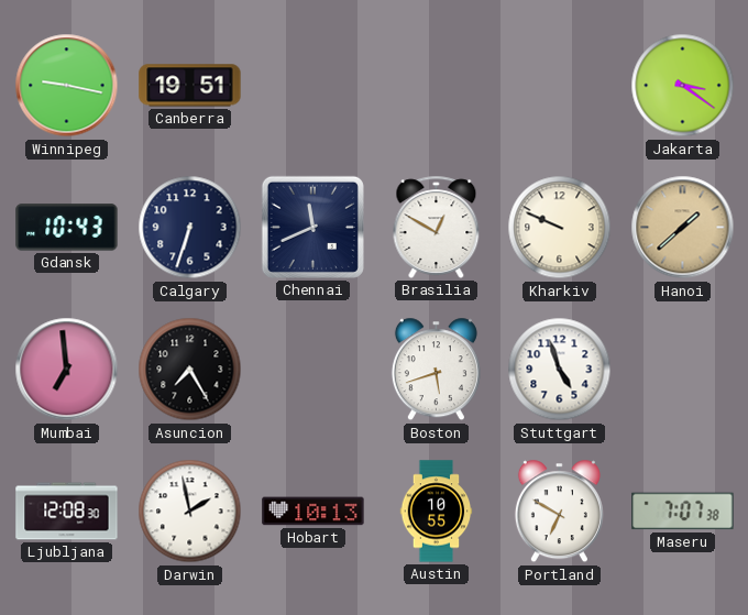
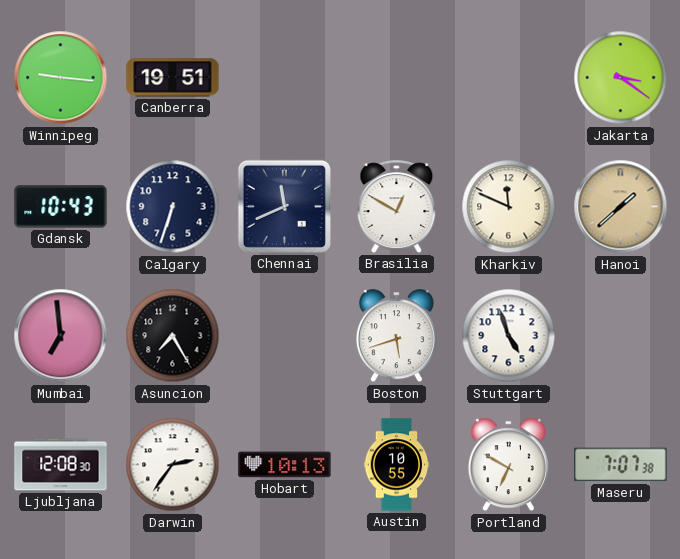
Winnipeg: 9:17 -> 9:16
Kharkiv: 9:49 -> 11:49
Darwin: 1:58 -> 2:36
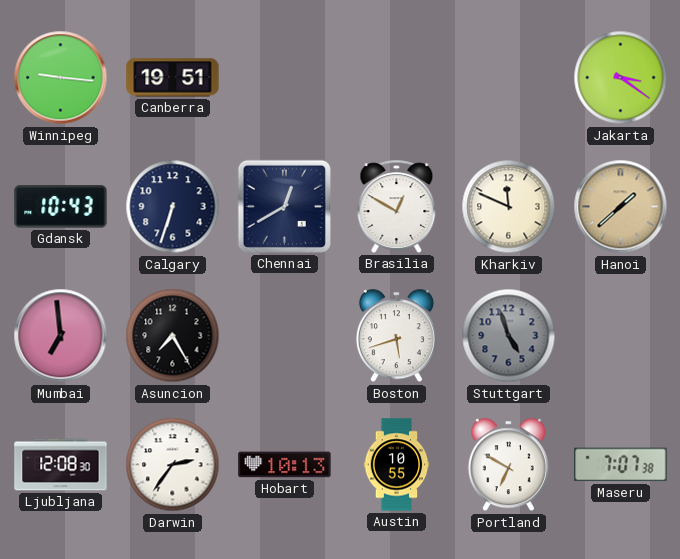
Chennai: 11:41 -> 12:40
Stuttgart dial: white -> grey
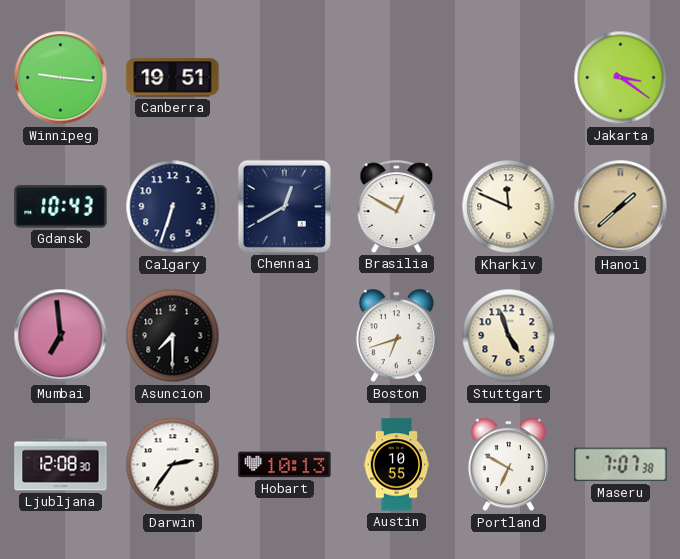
Asuncion: 7:25 -> 7:30
Boston: 5:42 -> 6:42
Stuttgart dial: grey -> cream
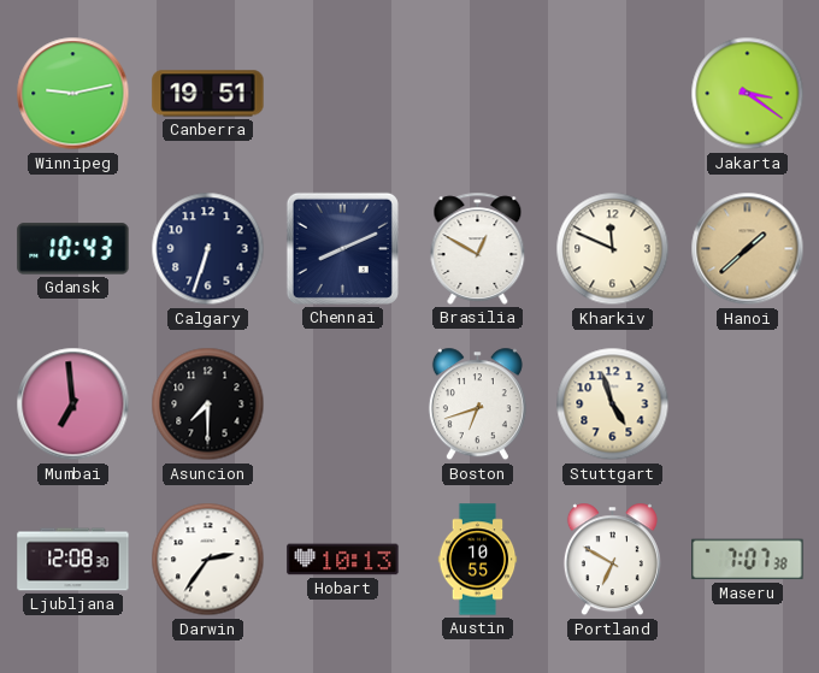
Winnipeg: 9:16 -> 9:13
Chennai: 12:40 -> 8:11
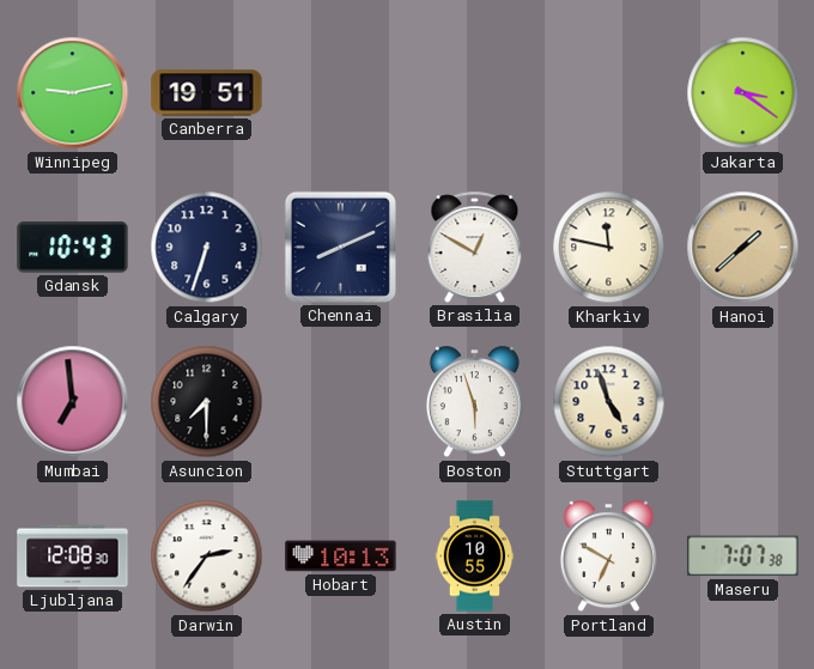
Kharkiv: 11:49 -> 11:47
Boston: 6:42 -> 5:57
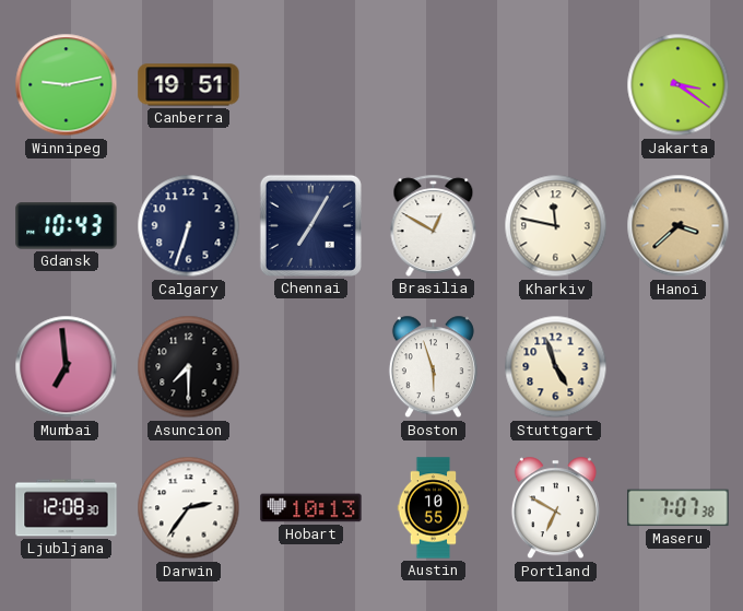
Chennai: 8:11 -> 7:05
Hanoi: 1:38 -> 3:38
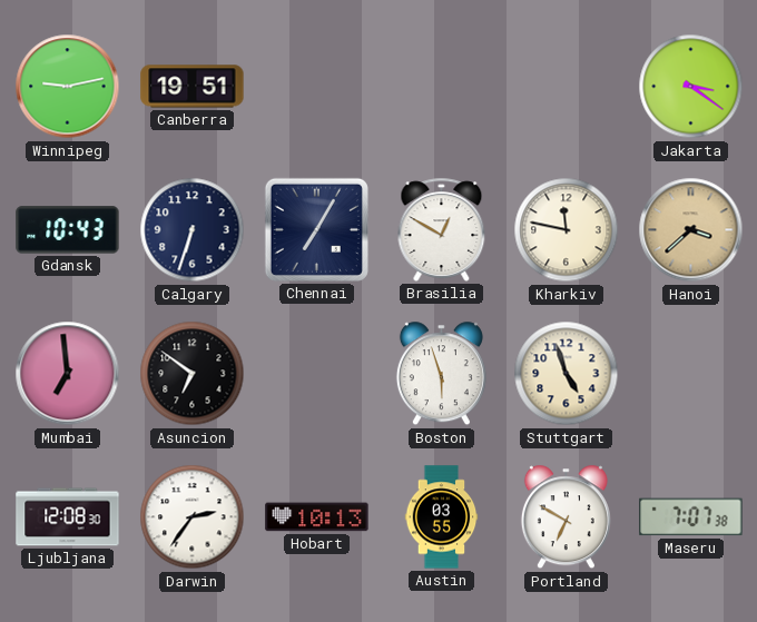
Asuncion: 7:30 -> 6:51
Austin: 10:55 -> 03:55
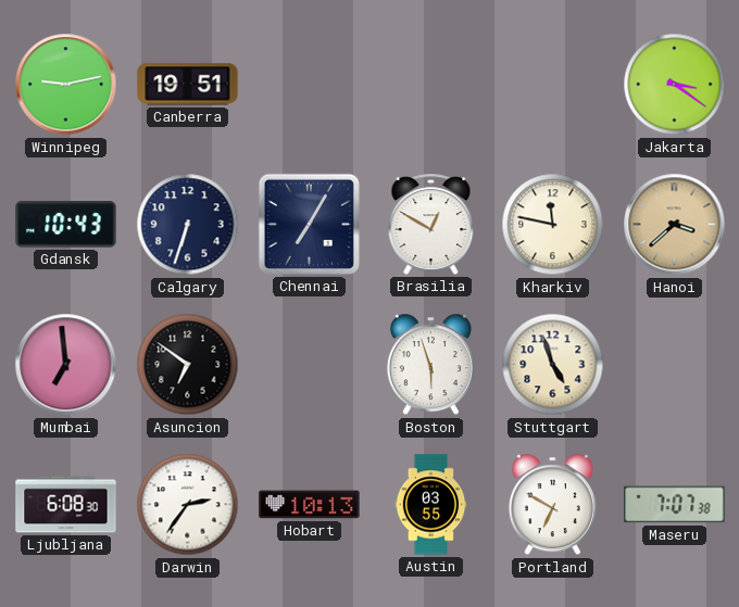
Ljubljana: 12:08 -> 6:08
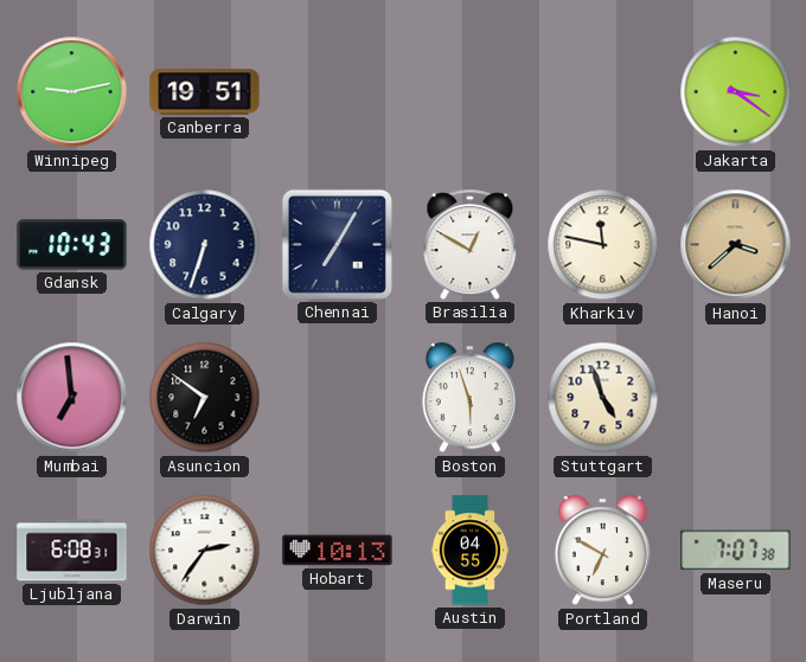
Ljubljana: 6:08:30 -> 6:08:31
Austin: 03:55 -> 04:55
